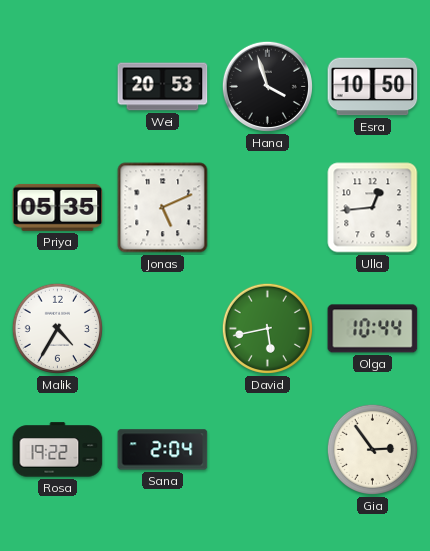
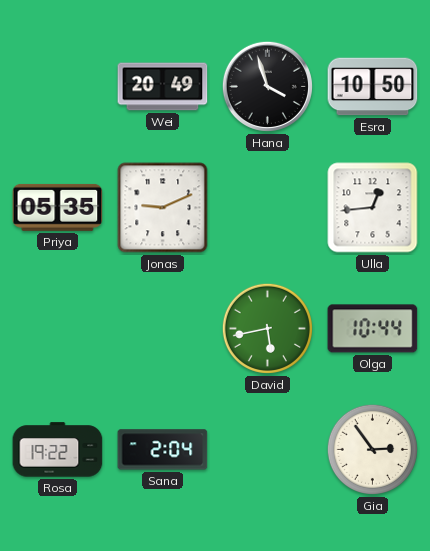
Wei: 20:53 -> 20:49
Jonas: 5:11 -> 9:11
Malik: 4:35 -> none
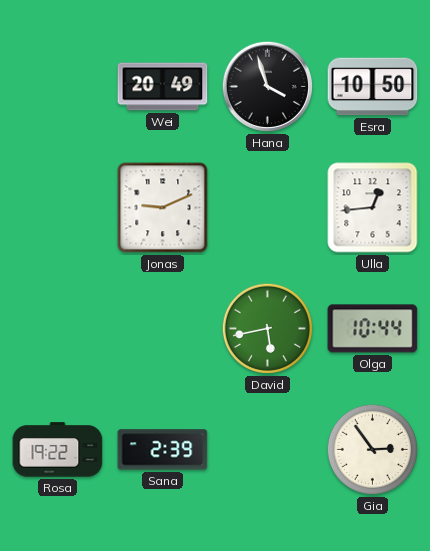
Priya: 05:35 -> none
Sana: 2:04 -> 2:39
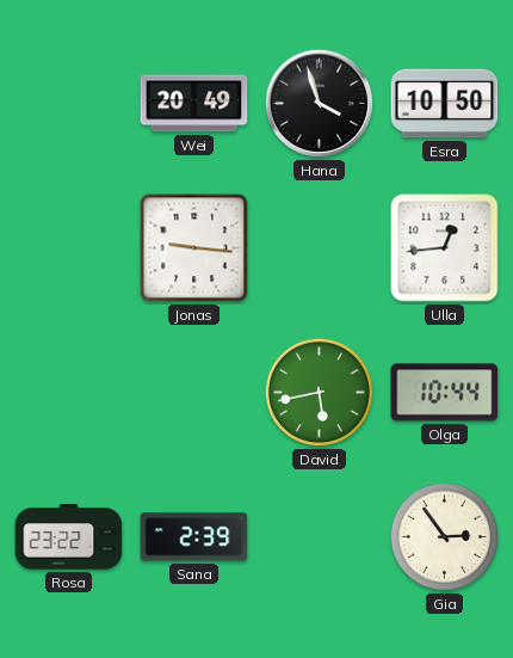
Jonas: 9:11 -> 9:16
Rosa: 19:22 -> 23:22
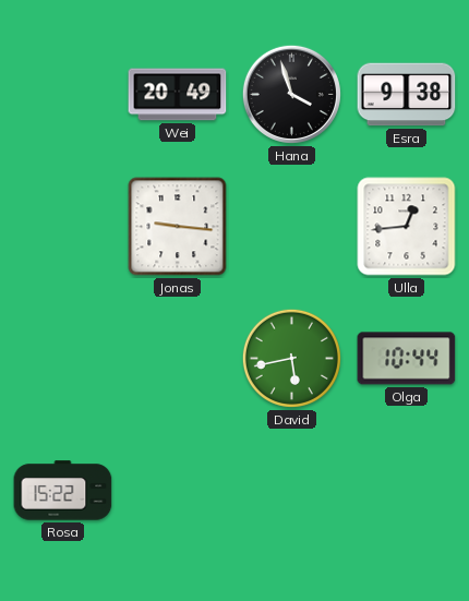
Esra: 10:50 -> 9:38
Rosa: 23:22 -> 15:22
Sana: 2:39 -> none
Gia: 2:54 -> none
